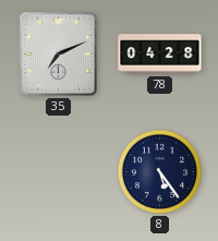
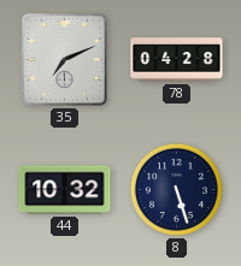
44: none -> 10:32
8: 5:24 -> 5:27
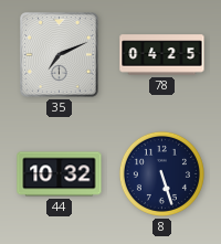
78: 04:28 -> 04:25
